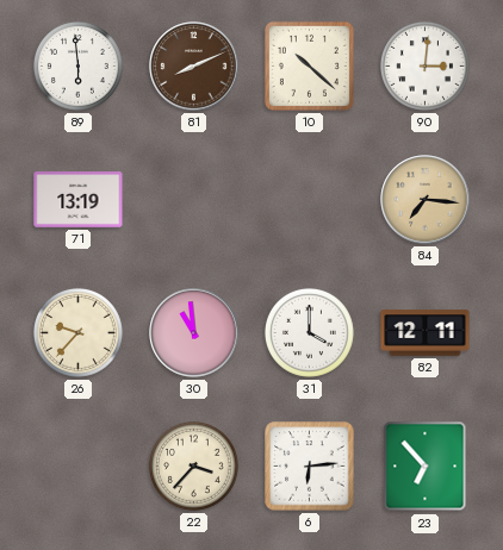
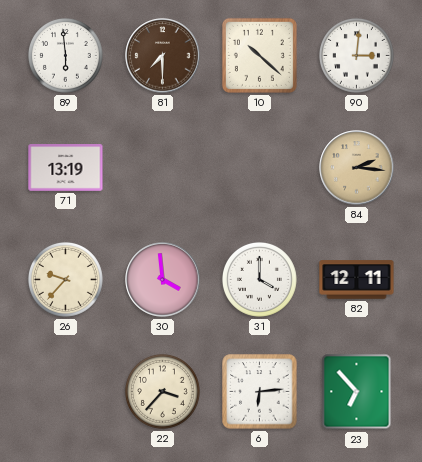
81: 8:11 -> 7:30
84: 7:16 -> 2:16
30: 10:59 -> 3:59
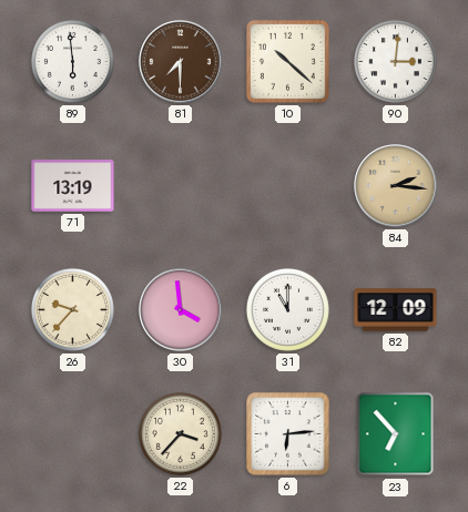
31: 4:00 -> 11:00
82: 12:11 -> 12:09
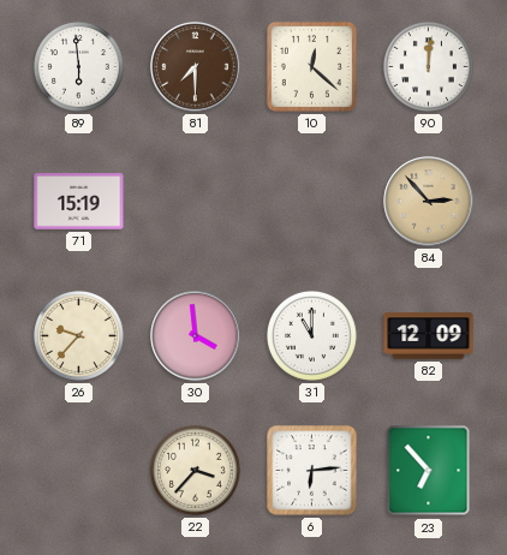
10: 10:22 -> 12:22
90: 3:01 -> 12:01
71: 13:19 -> 15:19
84: 2:16 -> 2:53
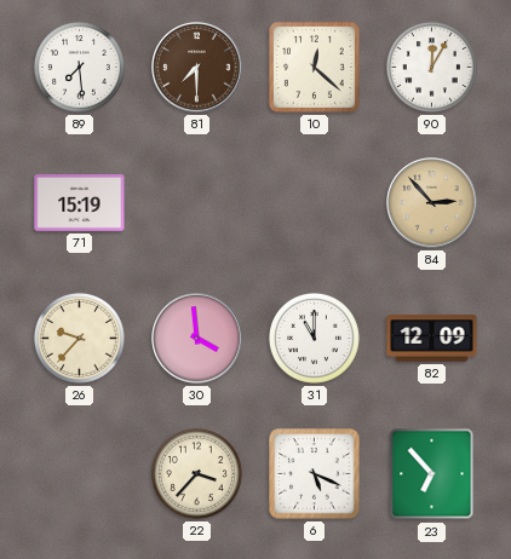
89: 5:59 -> 7:29
90: 12:01 -> 12:05
6: 6:14 -> 5:19
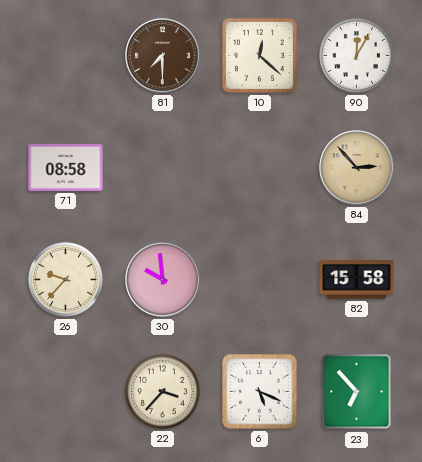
89: 7:29 -> none
71: 15:19 -> 08:58
30: 3:59 -> 9:59
31: 11:00 -> none
82: 12:09 -> 15:58
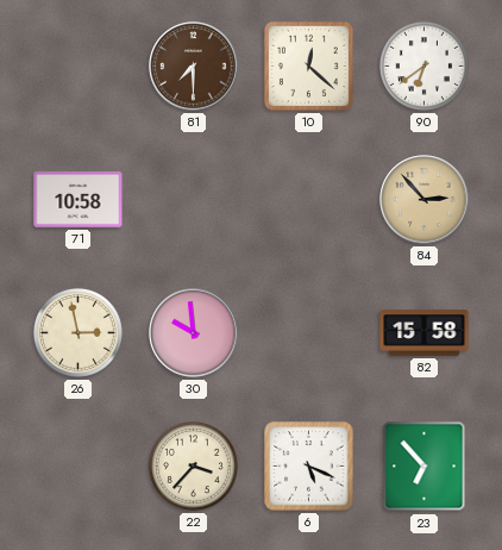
90: 12:05 -> 6:39
71: 08:58 -> 10:58
26: 9:37 -> 2:58
